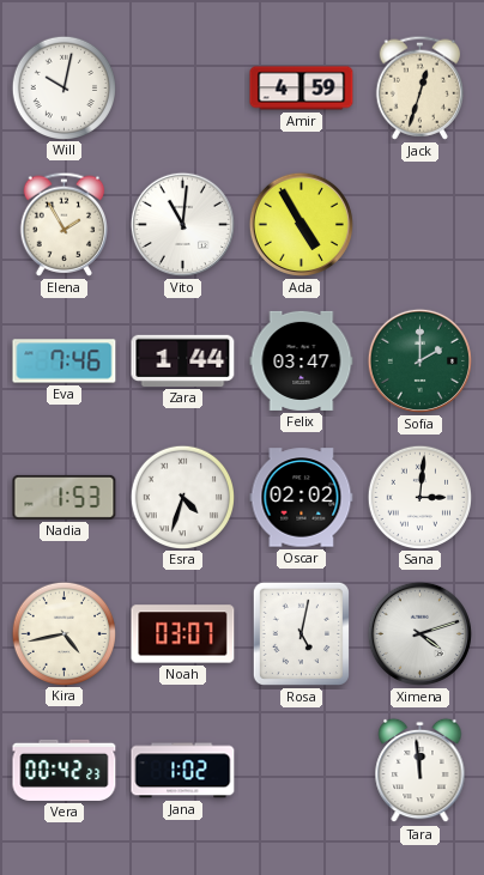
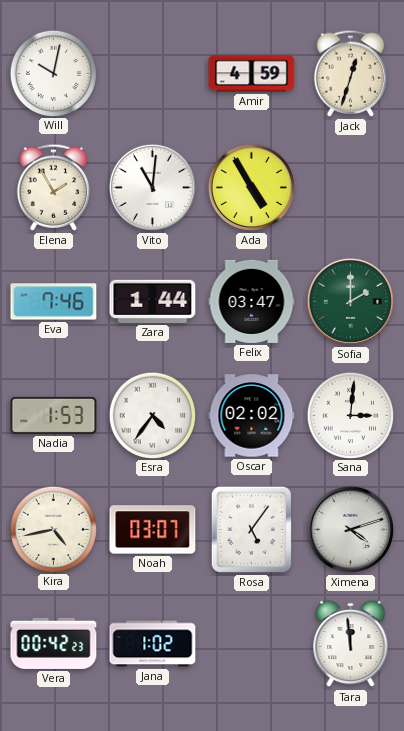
Esra: 4:33 -> 4:36
Rosa: 5:02 -> 5:06
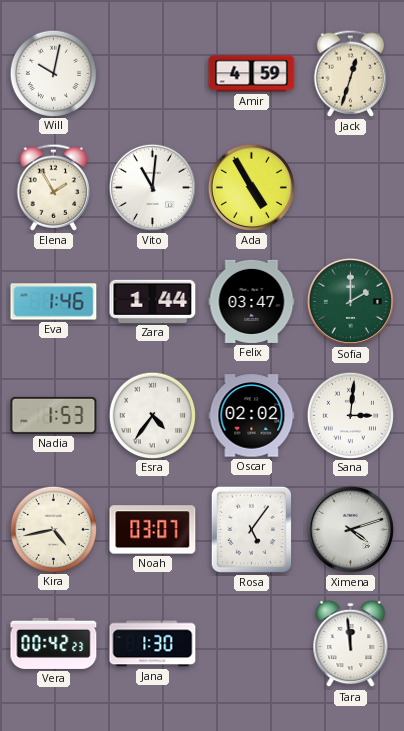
Eva: 7:46 -> 1:46
Jana: 1:02 -> 1:30
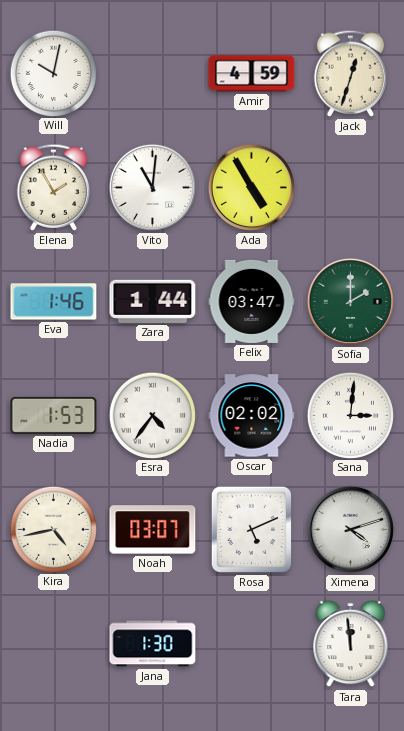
Rosa: 5:06 -> 5:11
Vera: 00:42 -> none
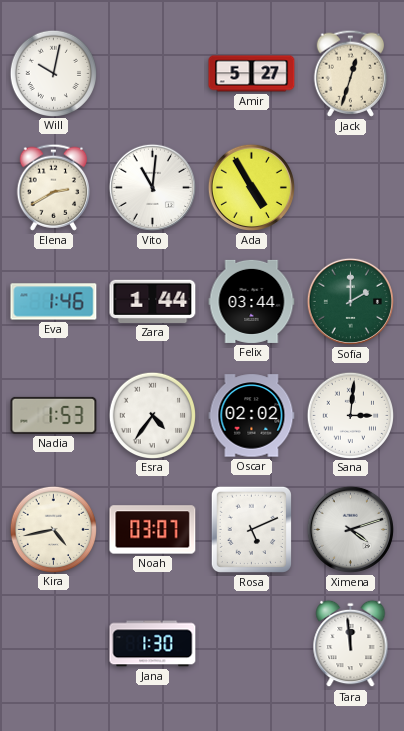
Amir: 4:59 -> 5:27
Elena: 1:55 -> 2:40
Felix: 03:47 -> 03:44
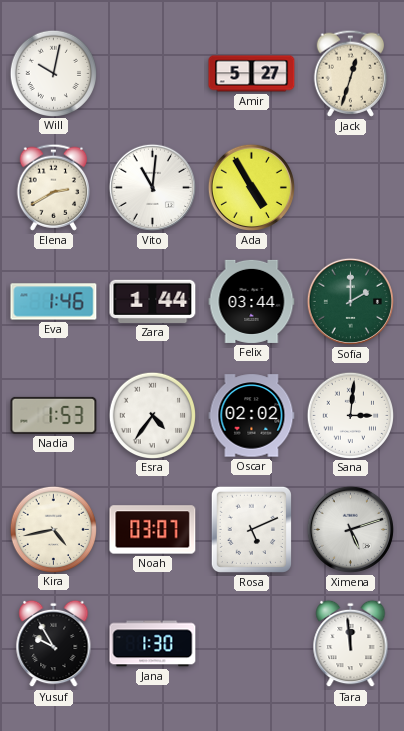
Ximena: 4:12 -> 5:12
Yusuf: none -> 9:55
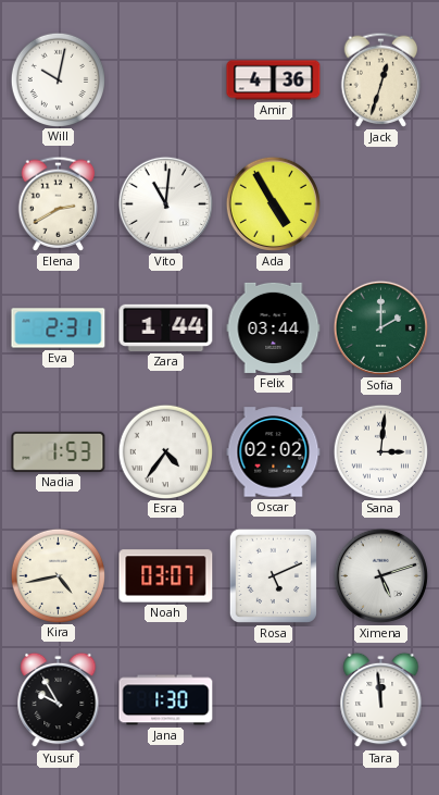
Amir: 5:27 -> 4:36
Eva: 1:46 -> 2:31
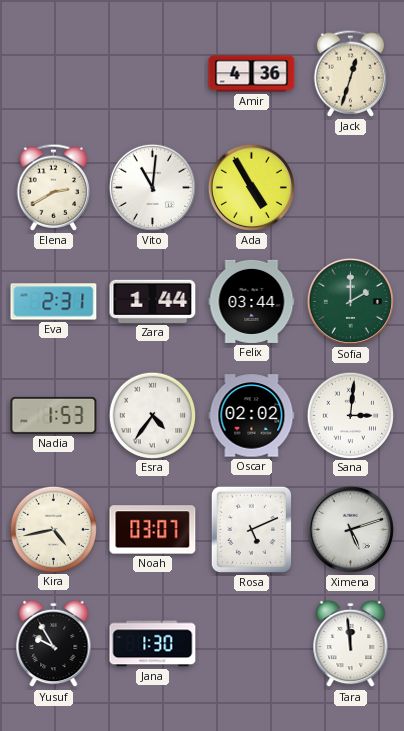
Will: 10:02 -> none
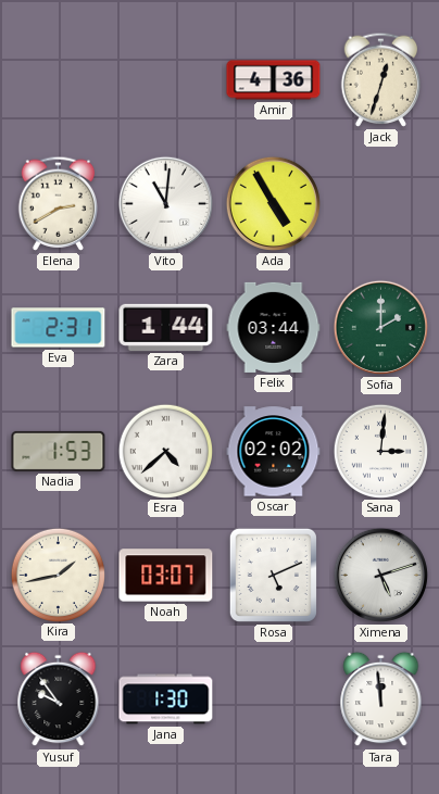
Esra: 4:36 -> 4:38
Kira: 4:43 -> 1:43
Yusuf: 9:55 -> 9:54
